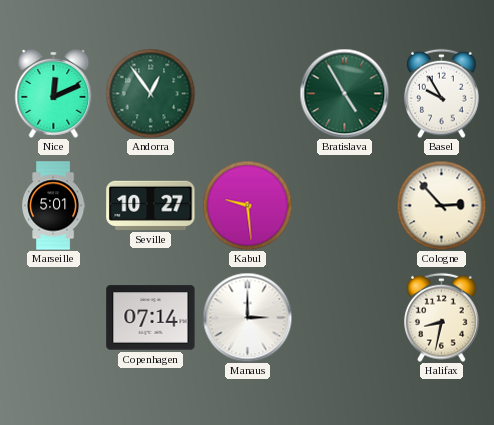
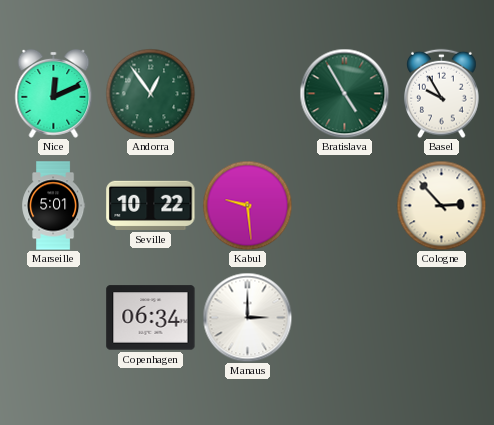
Seville: 10:27 -> 10:22
Copenhagen: 07:14 -> 06:34
Halifax: 8:32 -> none
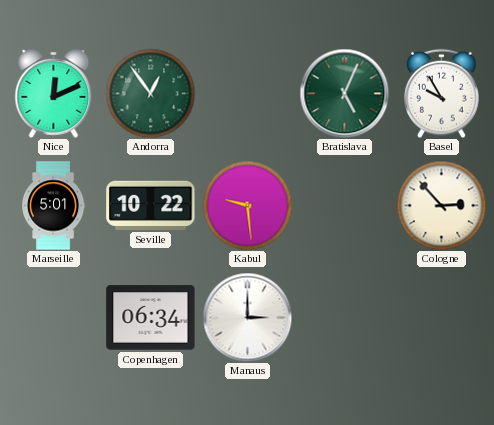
Bratislava: 4:55 -> 5:04
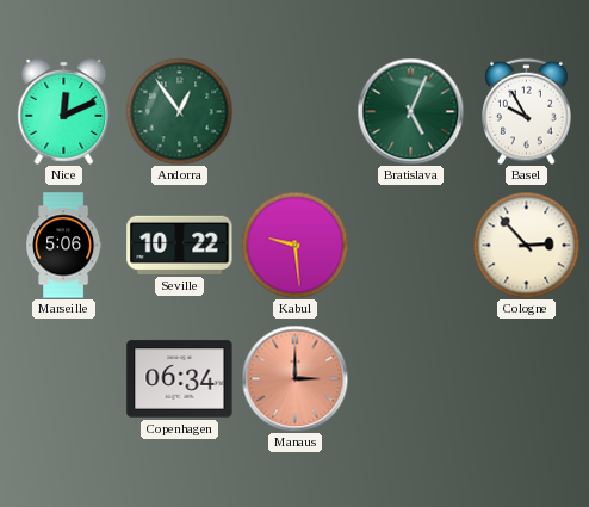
Marseille: 5:01 -> 5:06
Manaus dial: white -> salmon
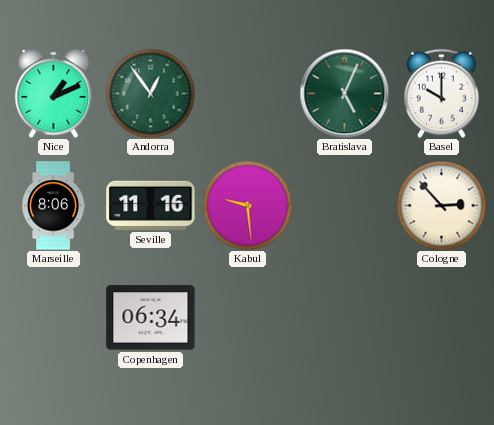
Nice: 12:11 -> 1:11
Basel: 9:55 -> 10:00
Marseille: 5:06 -> 8:06
Seville: 10:22 -> 11:16
Manaus: 3:00 -> none
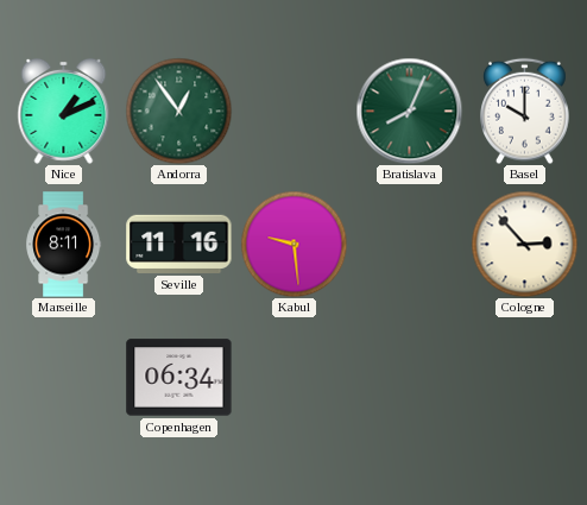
Bratislava: 5:04 -> 8:04
Marseille: 8:06 -> 8:11
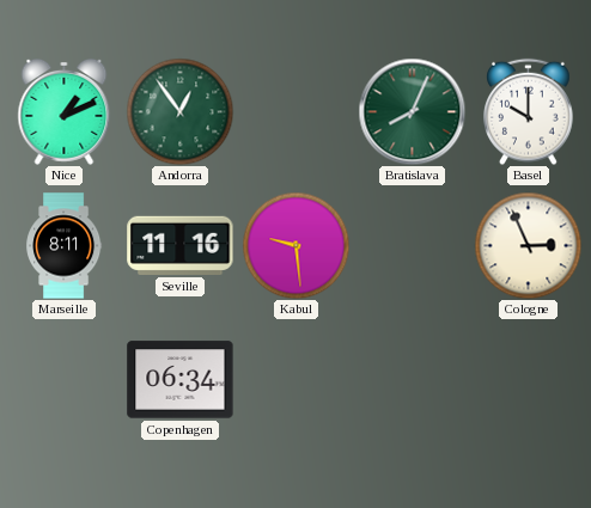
Cologne: 2:53 -> 2:56
